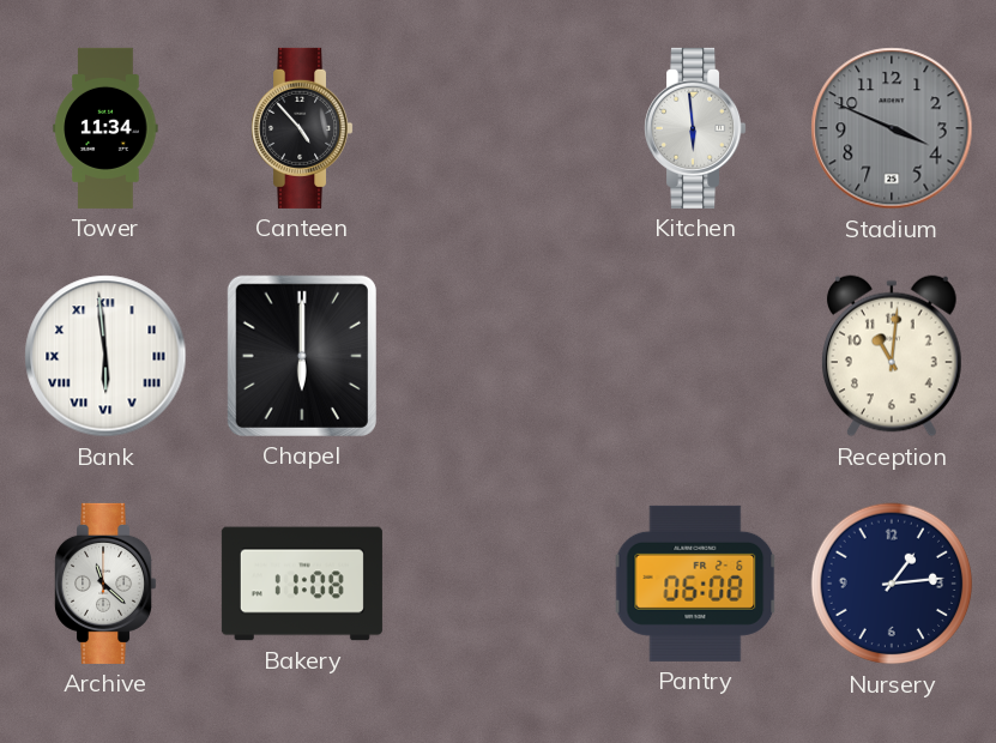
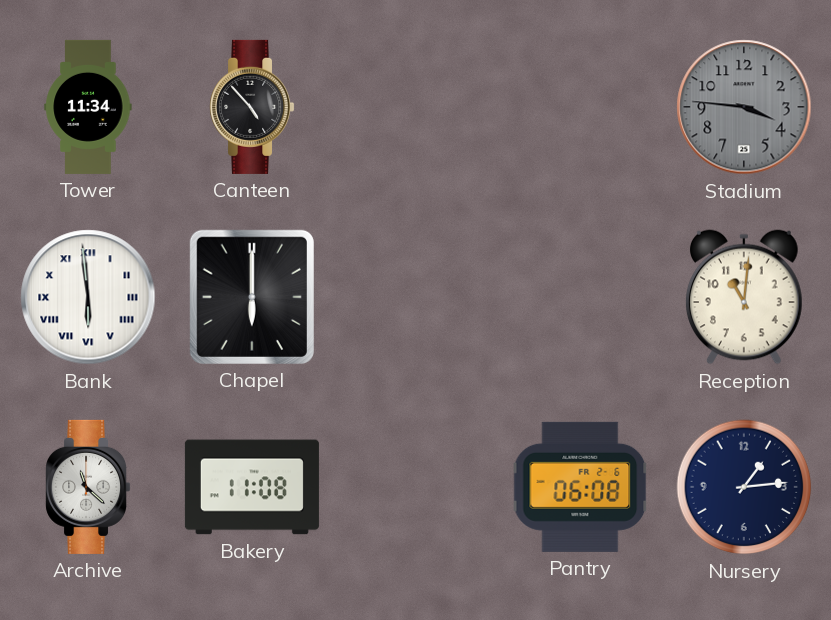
Kitchen: 5:59 -> none
Stadium: 3:49 -> 3:46
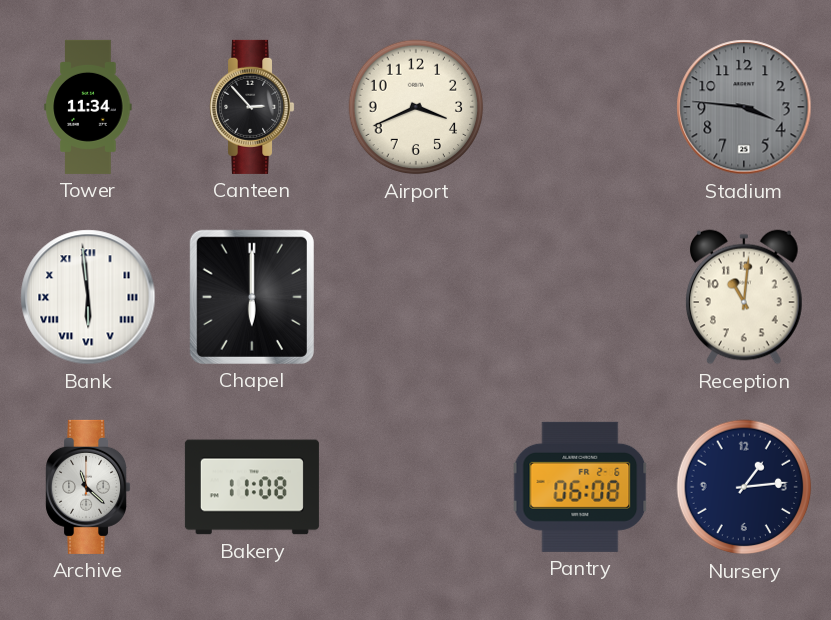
Canteen: 4:53 -> 2:53
Airport: none -> 3:41
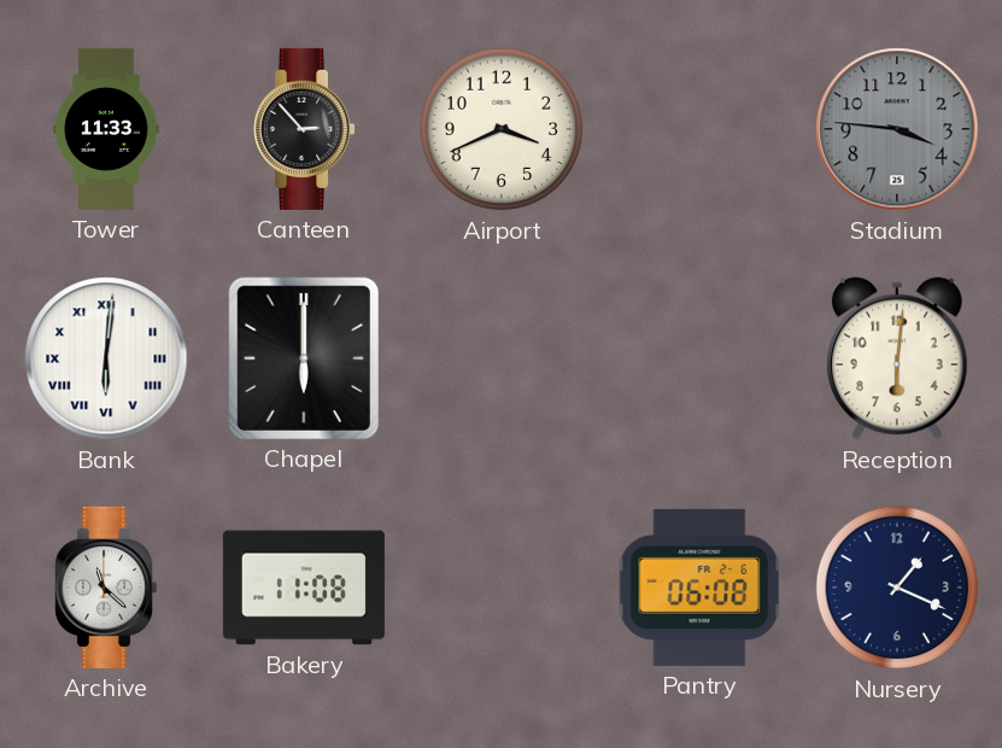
Tower: 11:34 -> 11:33
Bank: 5:59 -> 6:01
Reception: 11:01 -> 6:01
Nursery: 1:14 -> 1:19
